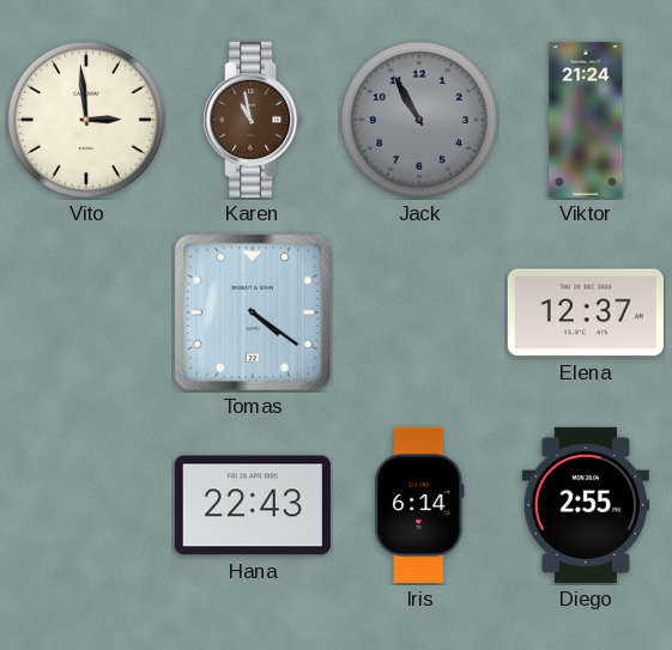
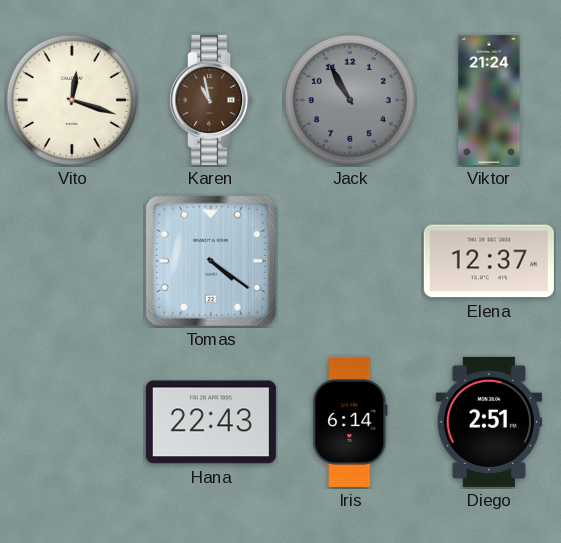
Vito: 2:59 -> 12:18
Diego: 2:55 -> 2:51
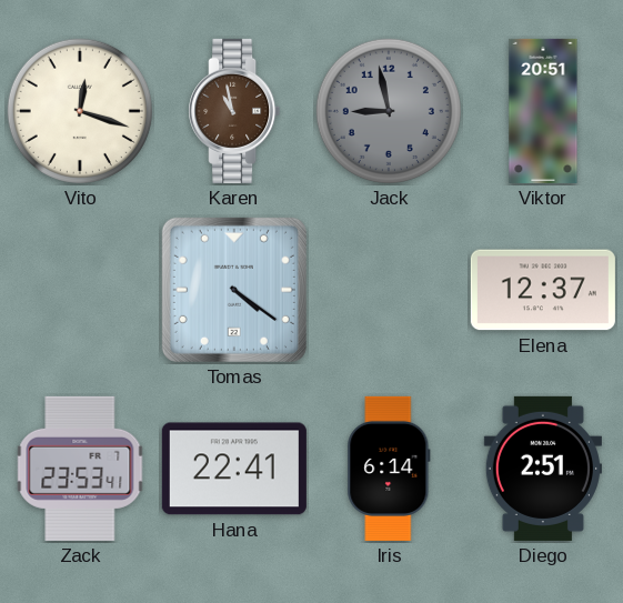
Jack: 10:55 -> 8:58
Viktor: 21:24 -> 20:51
Zack: none -> 23:53
Hana: 22:43 -> 22:41
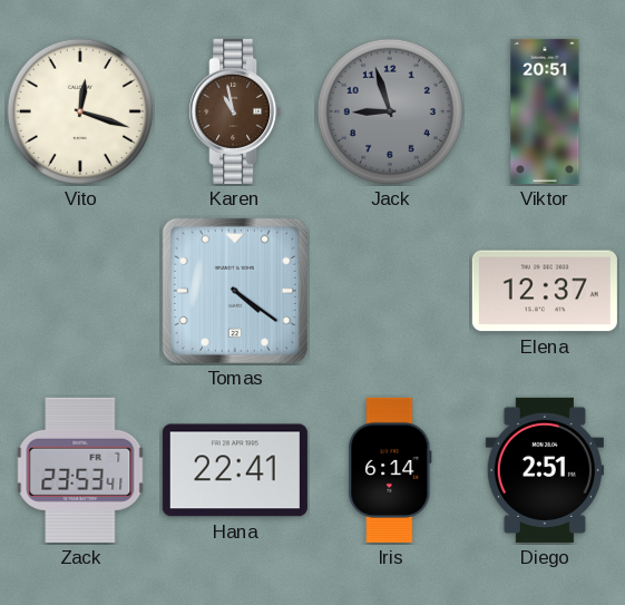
Jack: 8:58 -> 8:57
